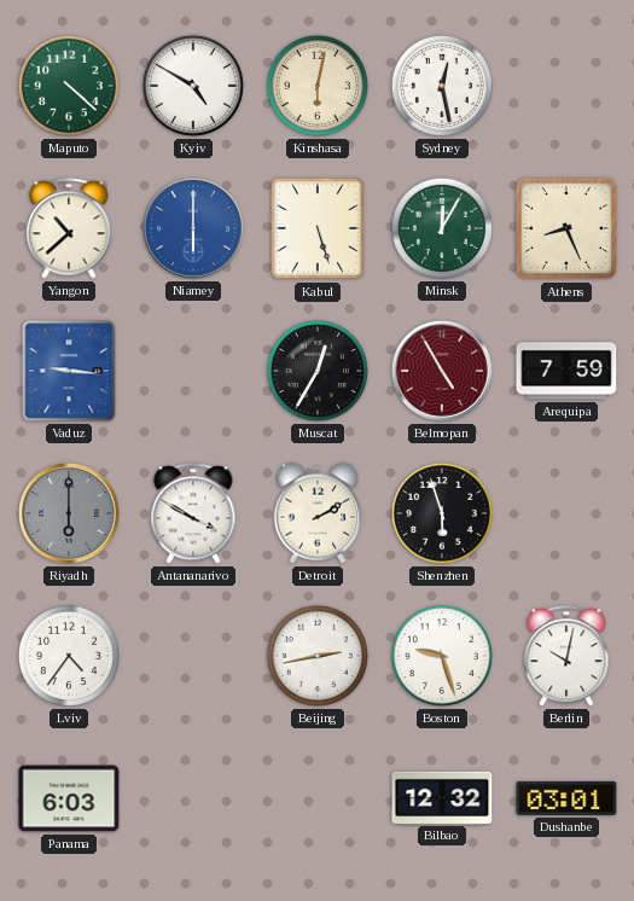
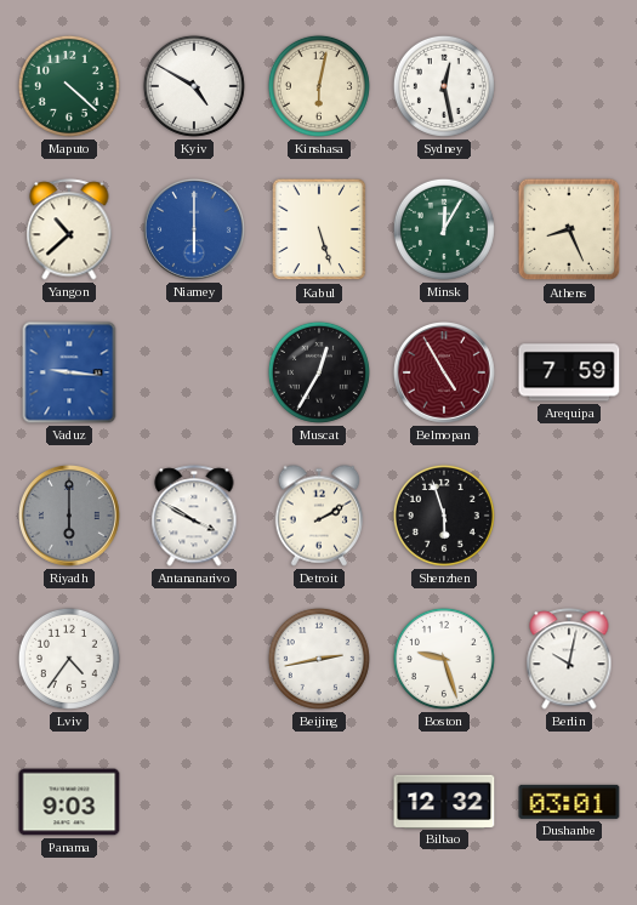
Panama: 6:03 -> 9:03
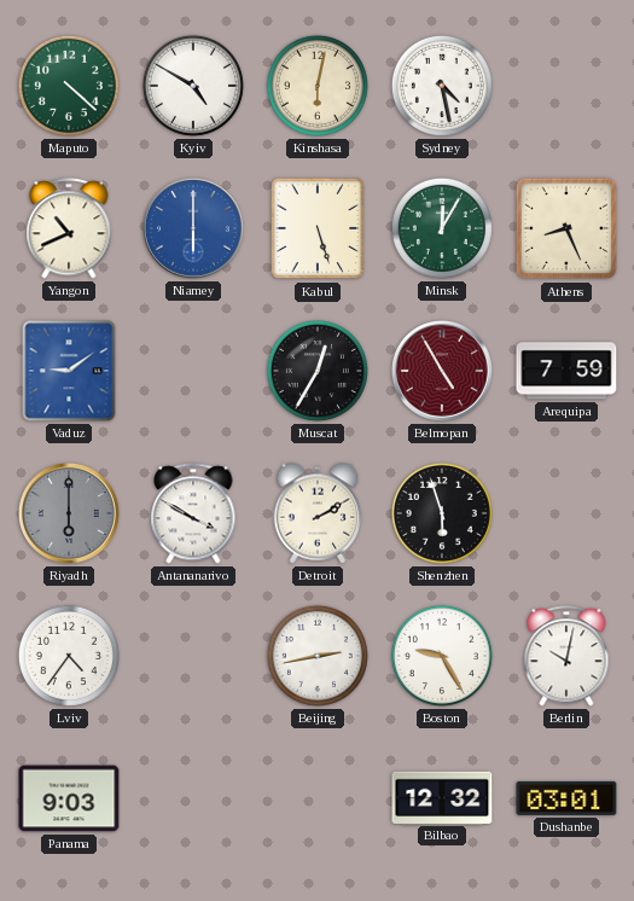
Sydney: 12:28 -> 4:28
Yangon: 10:38 -> 10:41
Vaduz: 9:16 -> 9:09
Boston: 9:27 -> 9:25
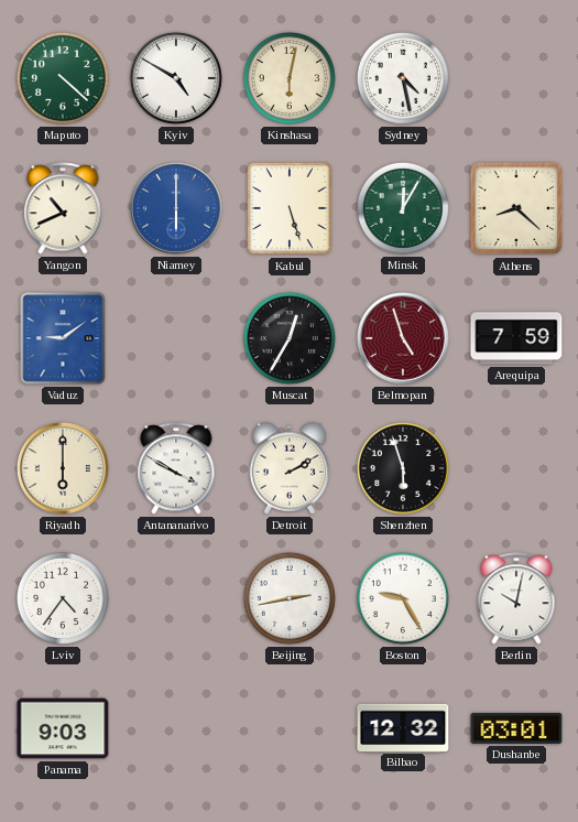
Athens: 8:26 -> 8:22
Belmopan: 4:55 -> 4:57
Riyadh dial: grey -> cream
